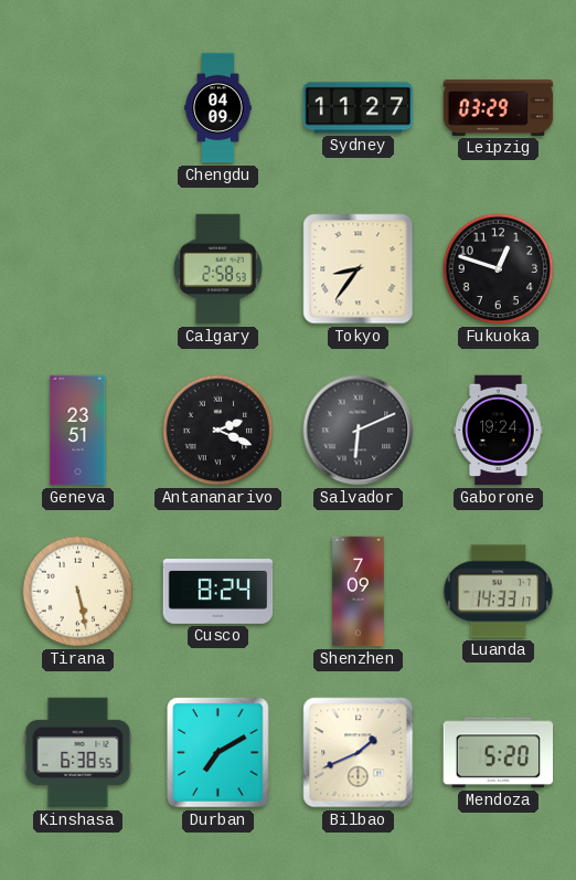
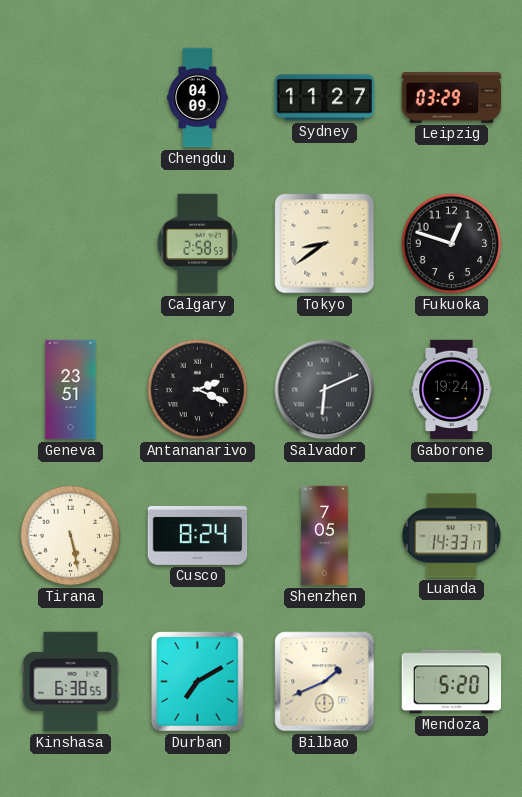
Tokyo: 8:36 -> 8:39
Shenzhen: 7:09 -> 7:05
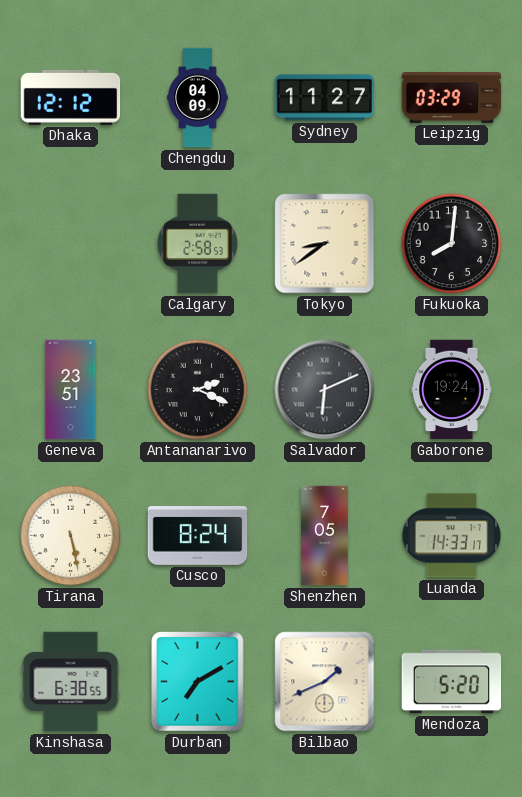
Dhaka: none -> 12:12
Fukuoka: 12:48 -> 8:01
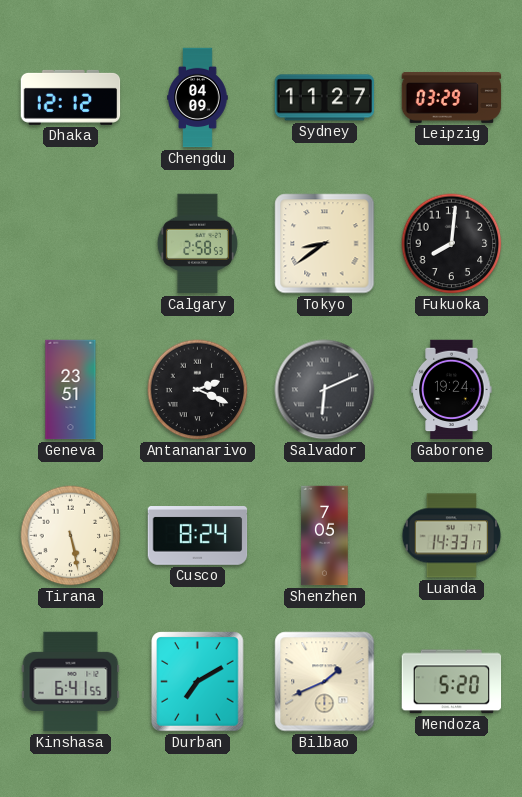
Kinshasa: 6:38 -> 6:41
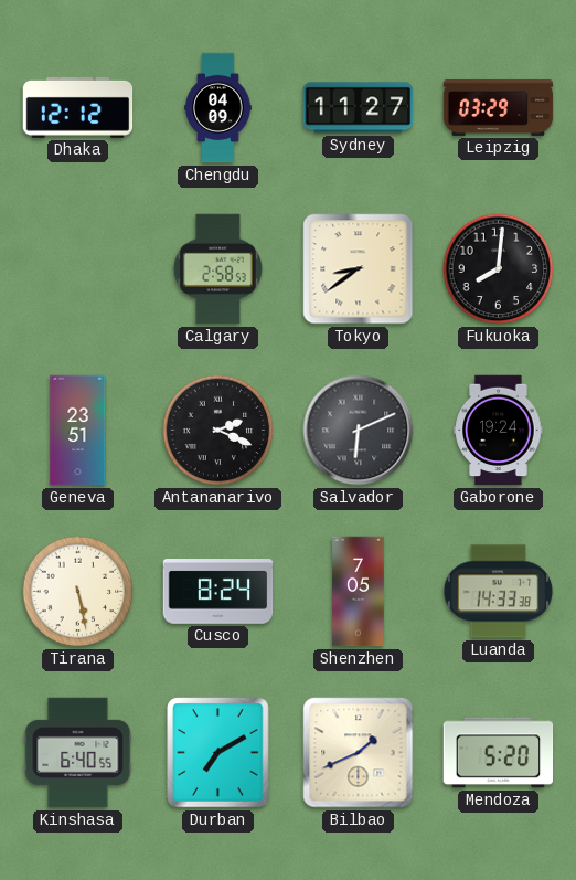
Luanda: 14:33:17 -> 14:33:38
Kinshasa: 6:41 -> 6:40
